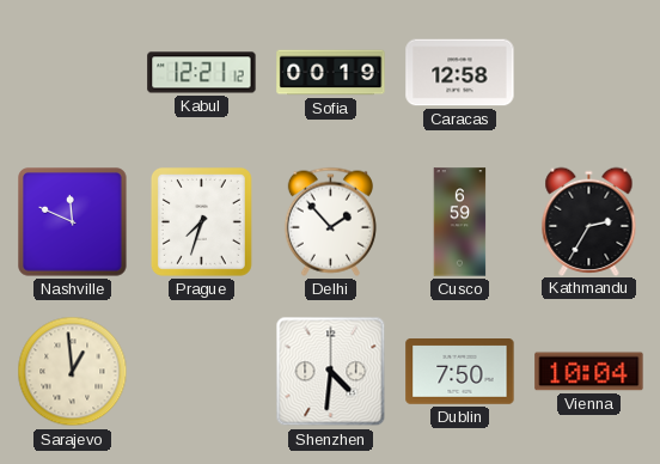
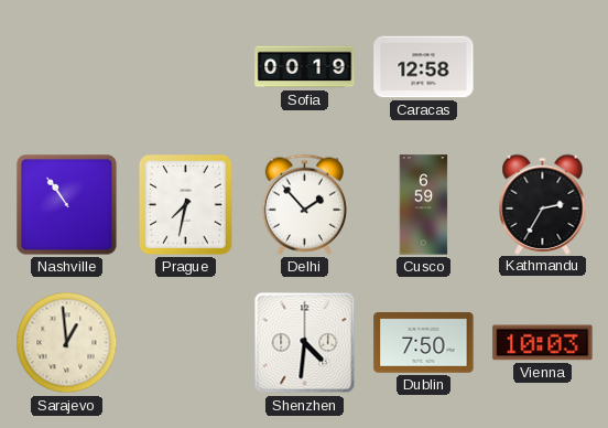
Kabul: 12:21 -> none
Nashville: 11:49 -> 10:54
Prague: 7:33 -> 7:32
Vienna: 10:04 -> 10:03
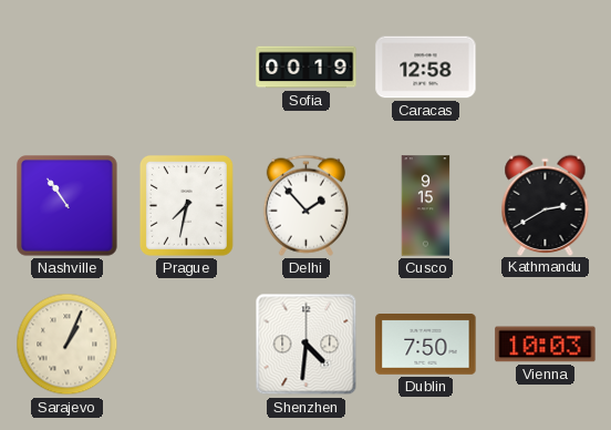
Cusco: 6:59 -> 9:15
Kathmandu: 2:35 -> 2:40
Sarajevo: 12:59 -> 1:04
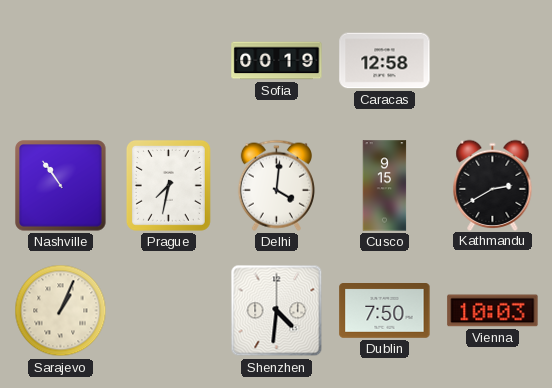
Delhi: 1:53 -> 4:01
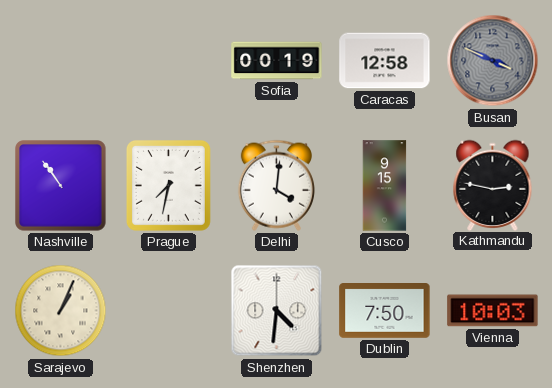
Busan: none -> 3:49
Kathmandu: 2:40 -> 2:47
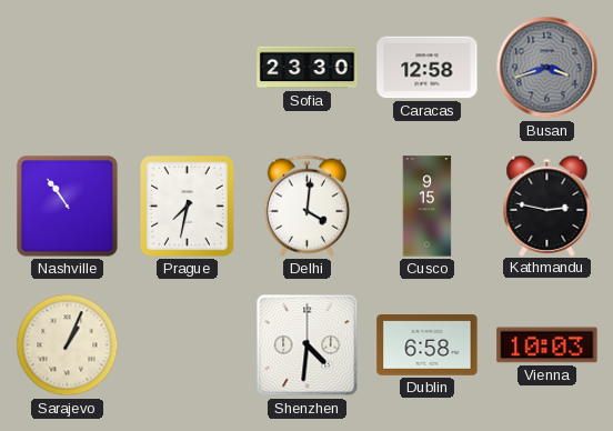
Sofia: 00:19 -> 23:30
Busan: 3:49 -> 3:42
Dublin: 7:50 -> 6:58
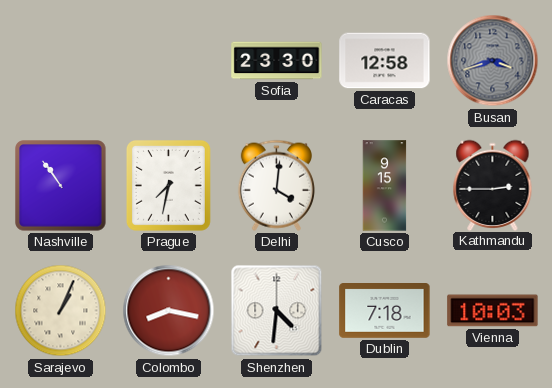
Kathmandu: 2:47 -> 2:45
Colombo: none -> 8:17
Dublin: 6:58 -> 7:18
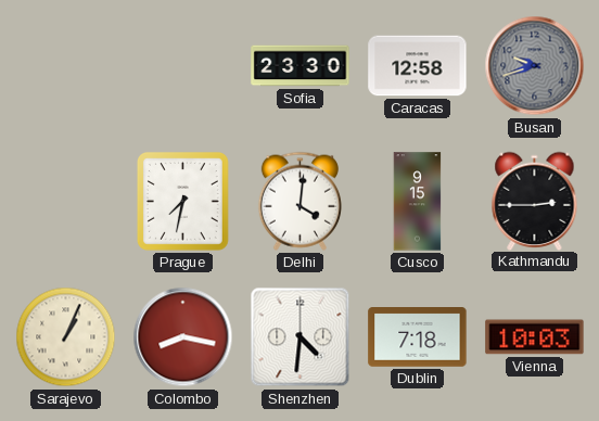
Busan: 3:42 -> 9:42
Nashville: 10:54 -> none
